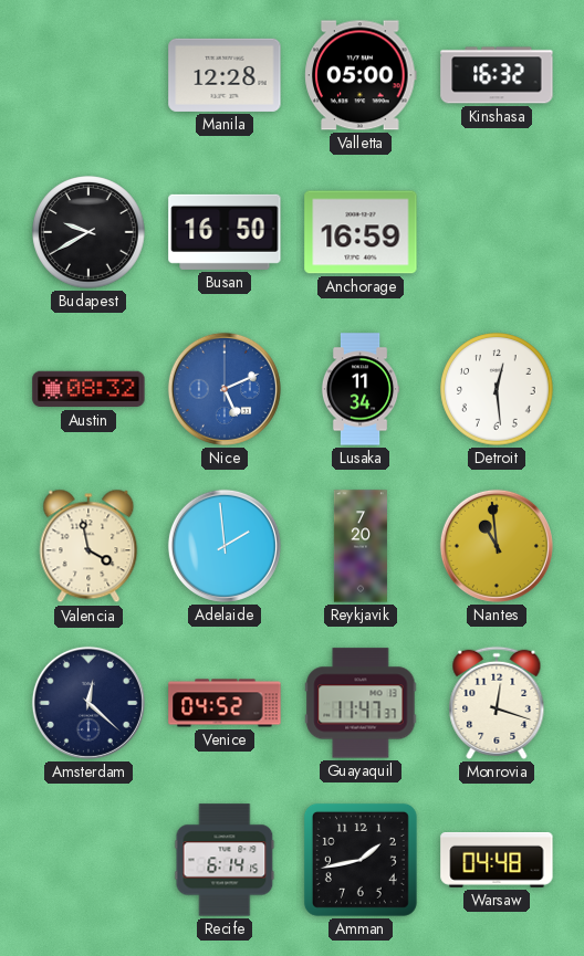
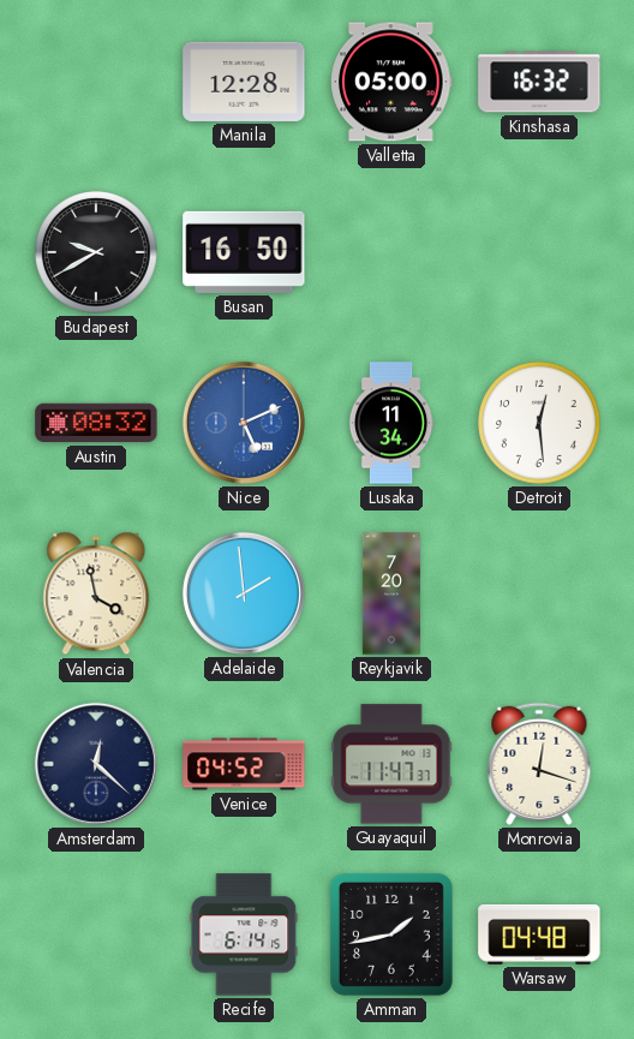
Anchorage: 16:59 -> none
Nantes: 10:59 -> none
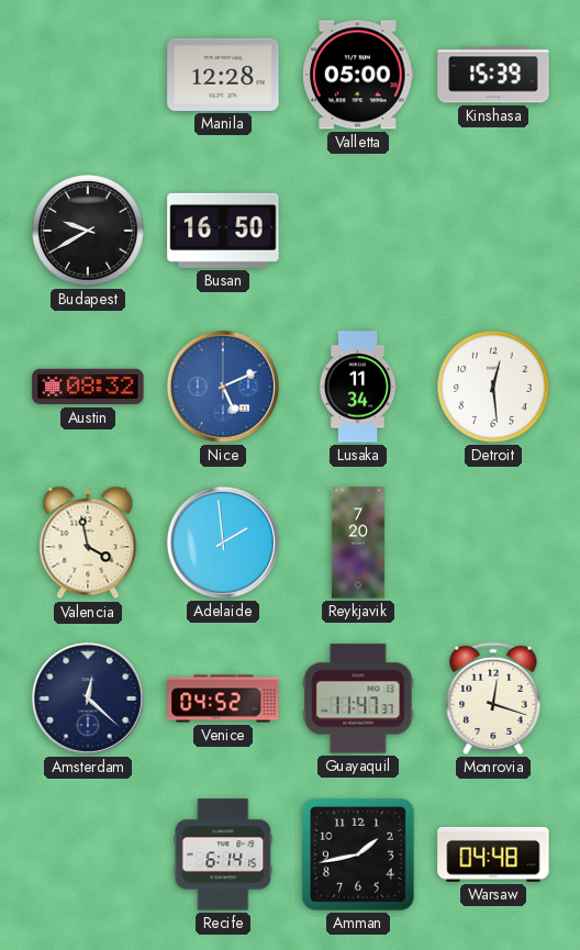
Kinshasa: 16:32 -> 15:39
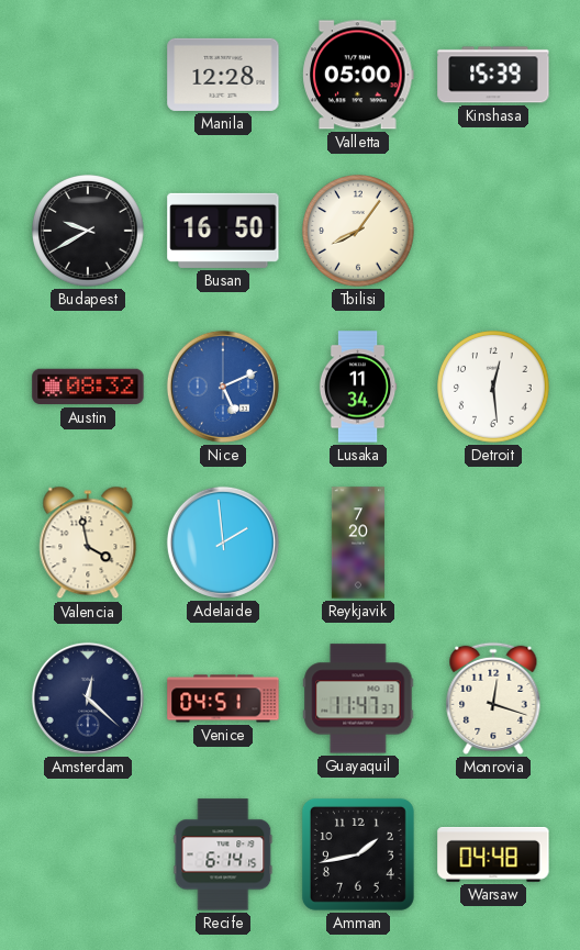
Tbilisi: none -> 8:06
Venice: 04:52 -> 04:51
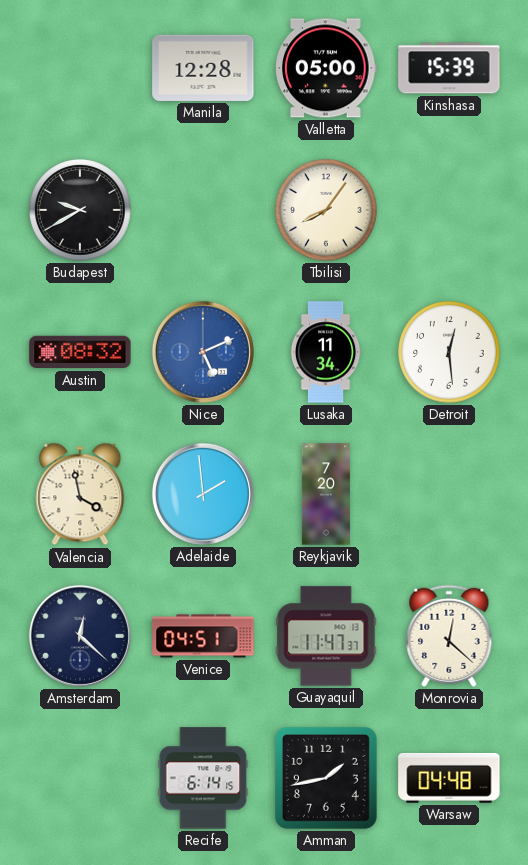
Busan: 16:50 -> none
Monrovia: 12:18 -> 12:22
